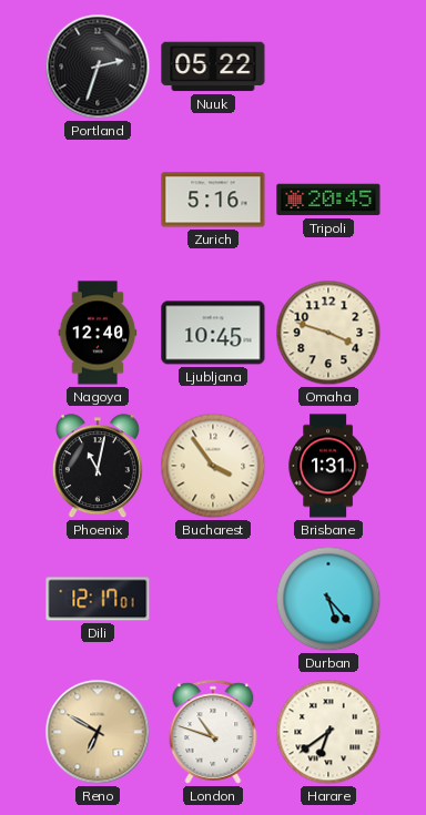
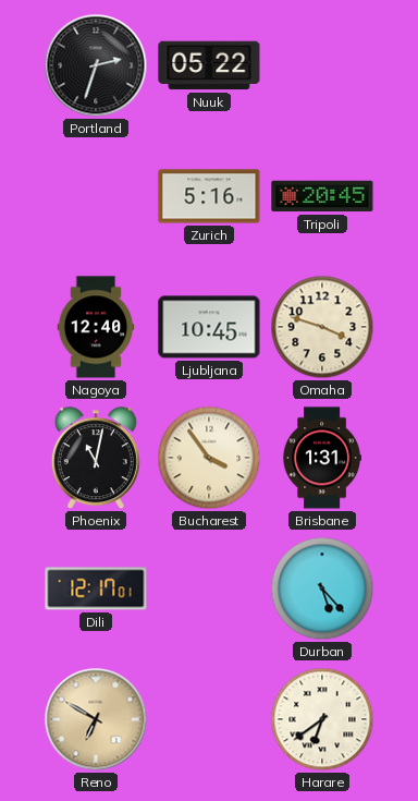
London: 10:48 -> none
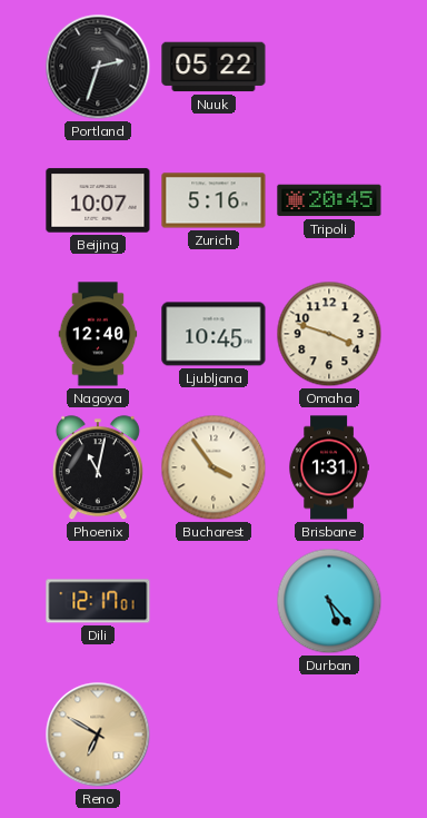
Beijing: none -> 10:07
Harare: 6:39 -> none
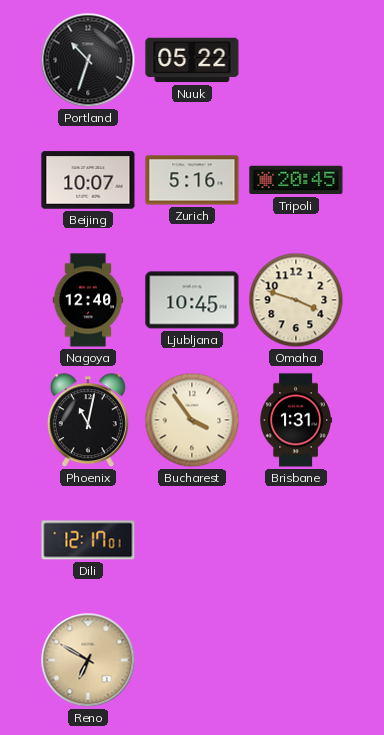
Portland: 2:33 -> 10:33
Durban: 5:23 -> none
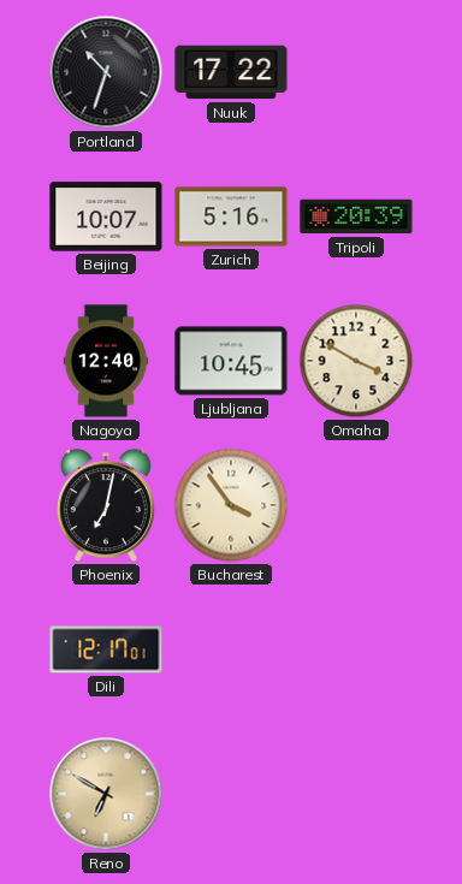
Nuuk: 05:22 -> 17:22
Tripoli: 20:45 -> 20:39
Omaha: 3:48 -> 3:50
Phoenix: 11:02 -> 7:02
Brisbane: 1:31 -> none
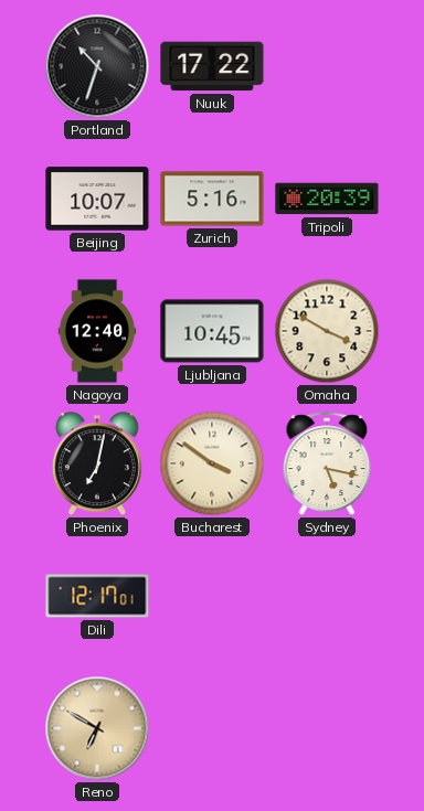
Bucharest: 3:54 -> 3:51
Sydney: none -> 5:17
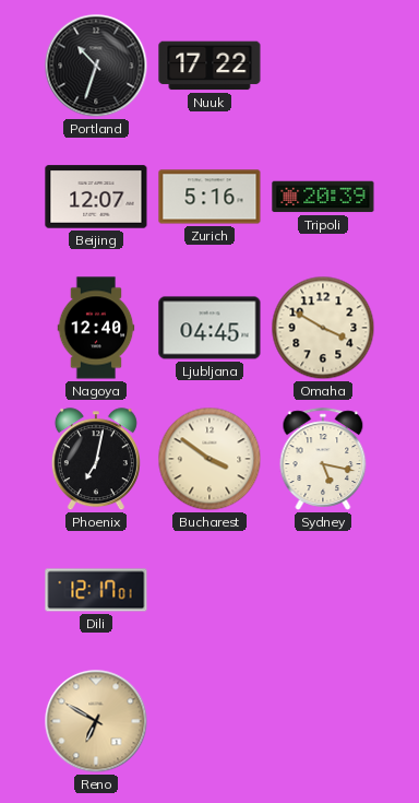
Beijing: 10:07 -> 12:07
Ljubljana: 10:45 -> 04:45
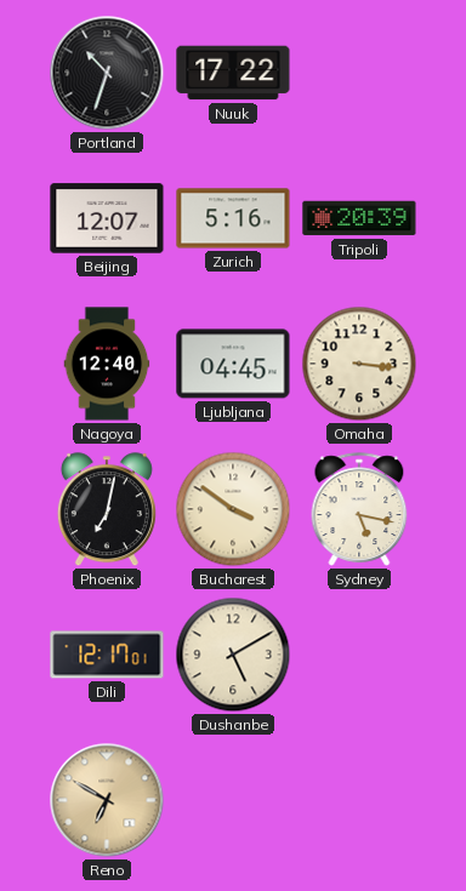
Omaha: 3:50 -> 3:16
Dushanbe: none -> 5:10
